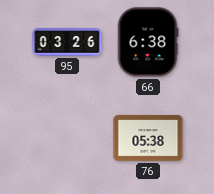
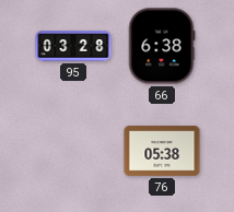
95: 03:26 -> 03:28
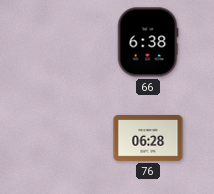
95: 03:28 -> none
76: 05:38 -> 06:28
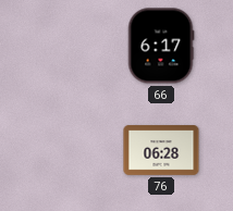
66: 6:38 -> 6:17
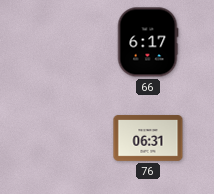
76: 06:28 -> 06:31
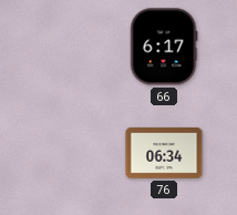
76: 06:31 -> 06:34
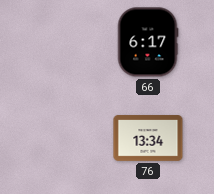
76: 06:34 -> 13:34
